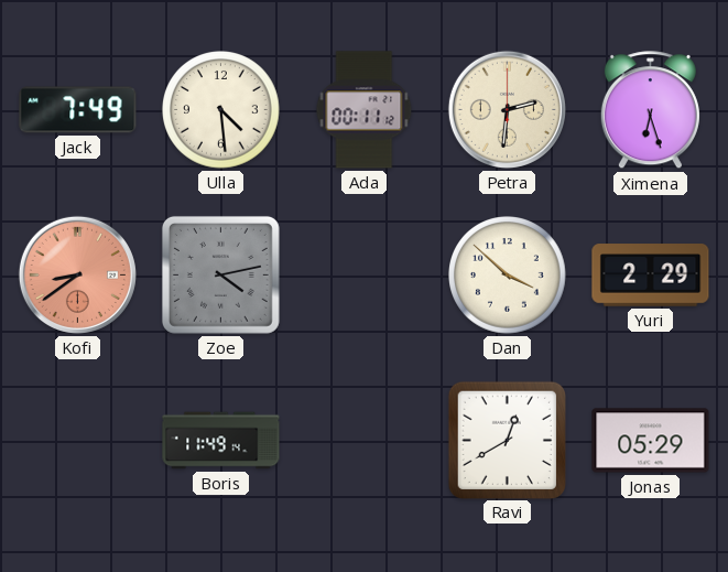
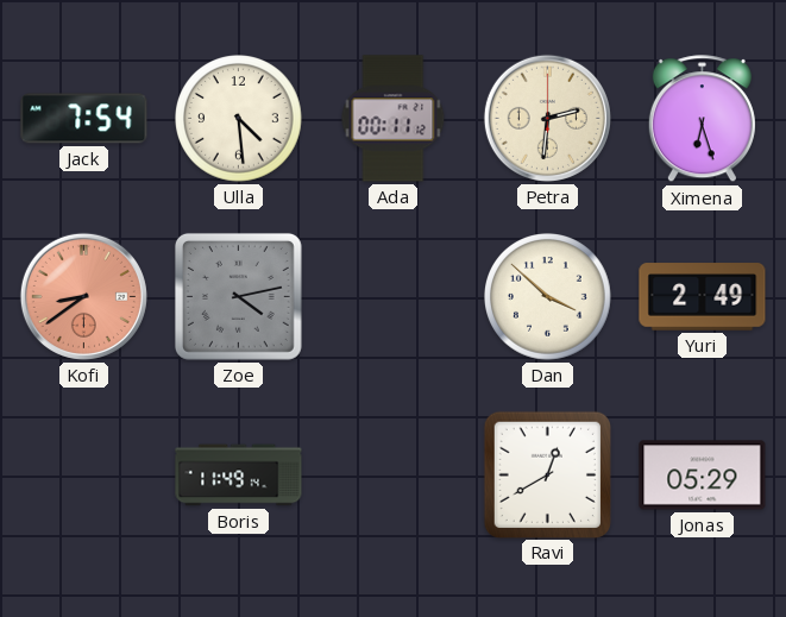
Jack: 7:49 -> 7:54
Yuri: 2:29 -> 2:49
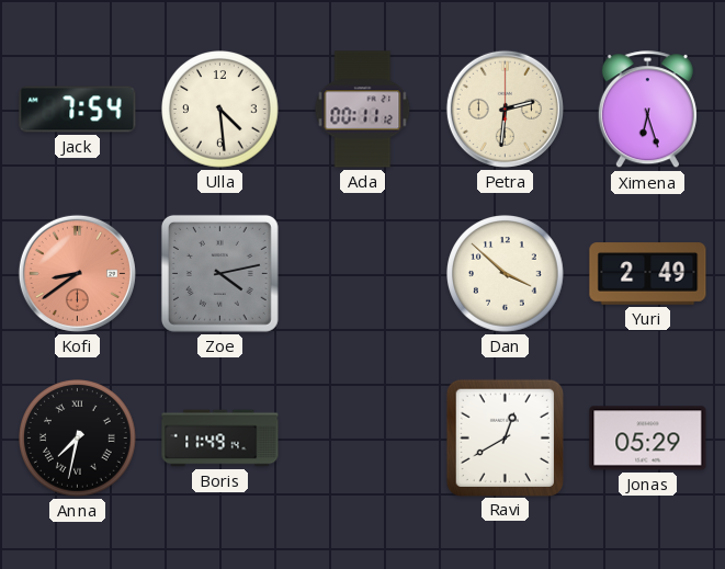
Anna: none -> 7:32
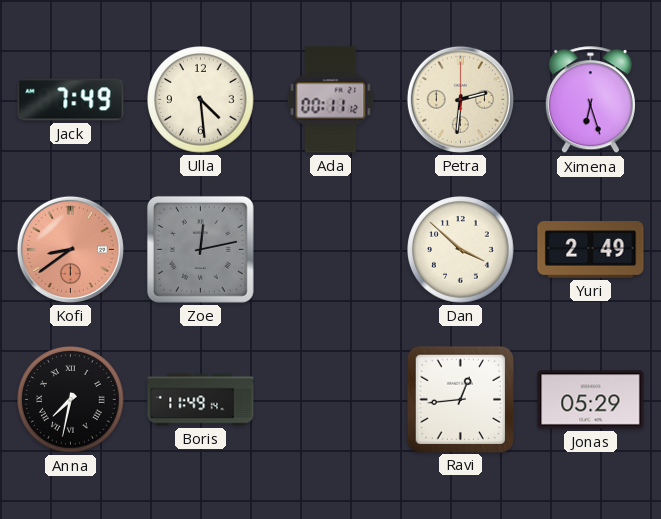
Jack: 7:54 -> 7:49
Zoe: 4:13 -> 12:13
Ravi: 12:40 -> 12:44
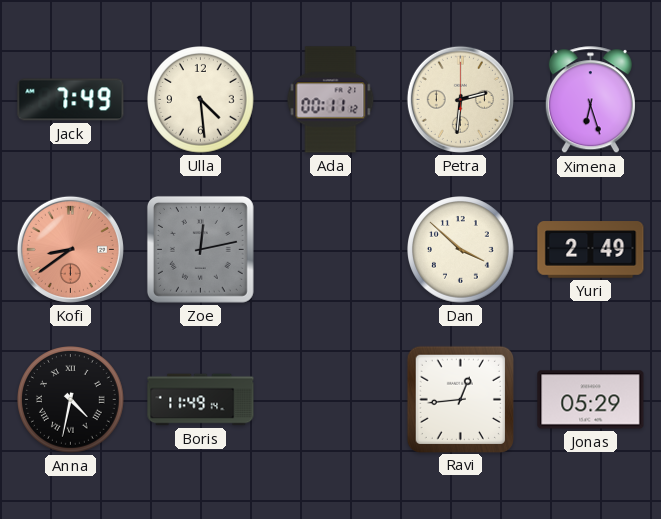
Anna: 7:32 -> 4:32
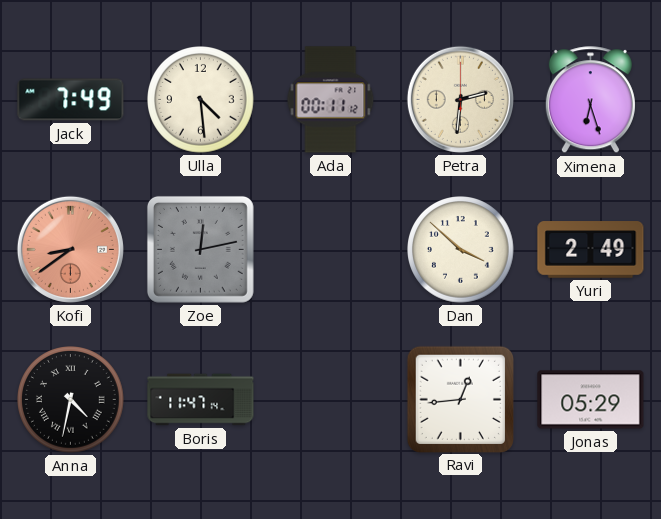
Boris: 11:49 -> 11:47
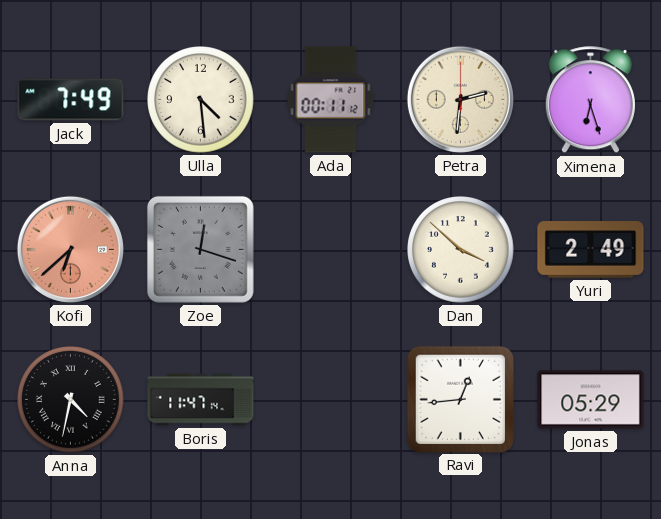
Kofi: 8:39 -> 6:38
Zoe: 12:13 -> 12:18
